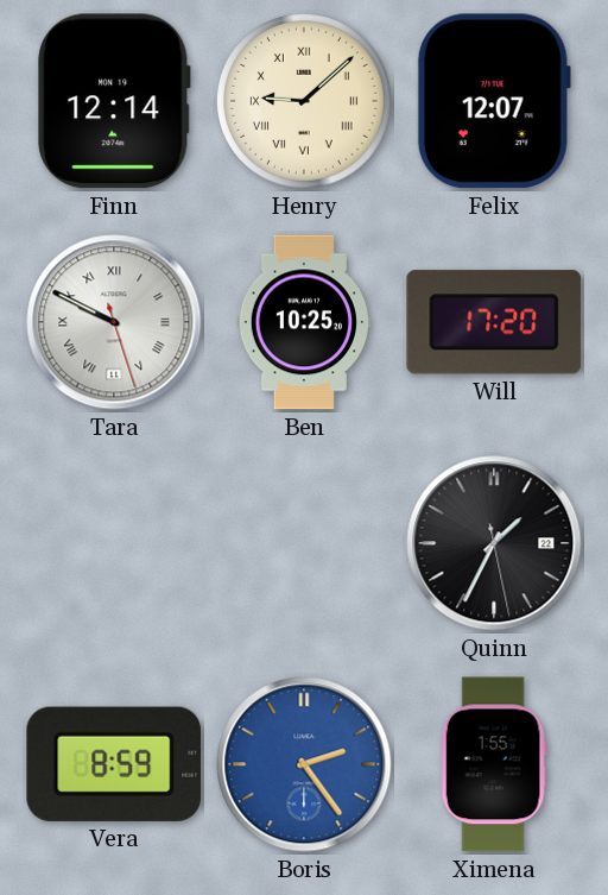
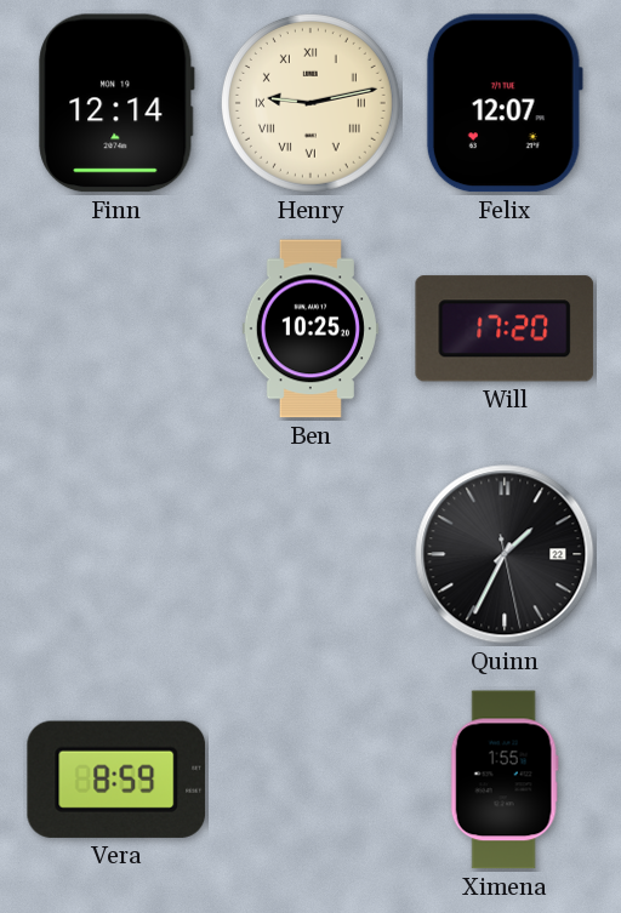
Henry: 9:08 -> 9:13
Tara: 9:49 -> none
Boris: 2:24 -> none
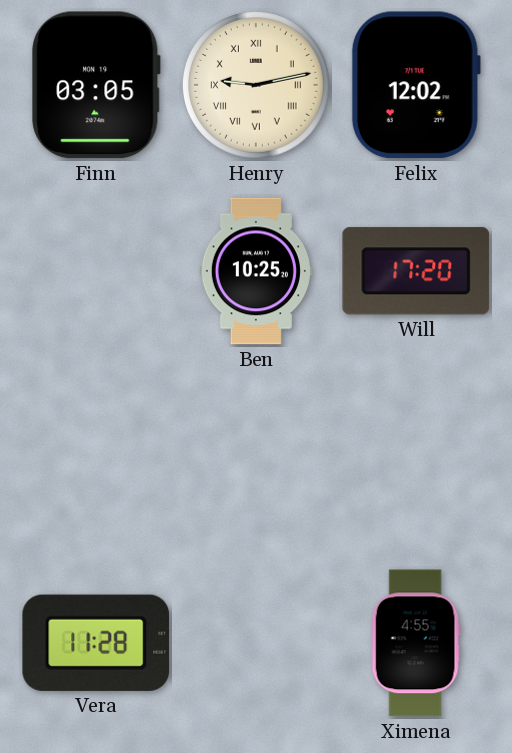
Finn: 12:14 -> 03:05
Felix: 12:07 -> 12:02
Quinn: 1:34 -> none
Vera: 8:59 -> 11:28
Ximena: 1:55 -> 4:55
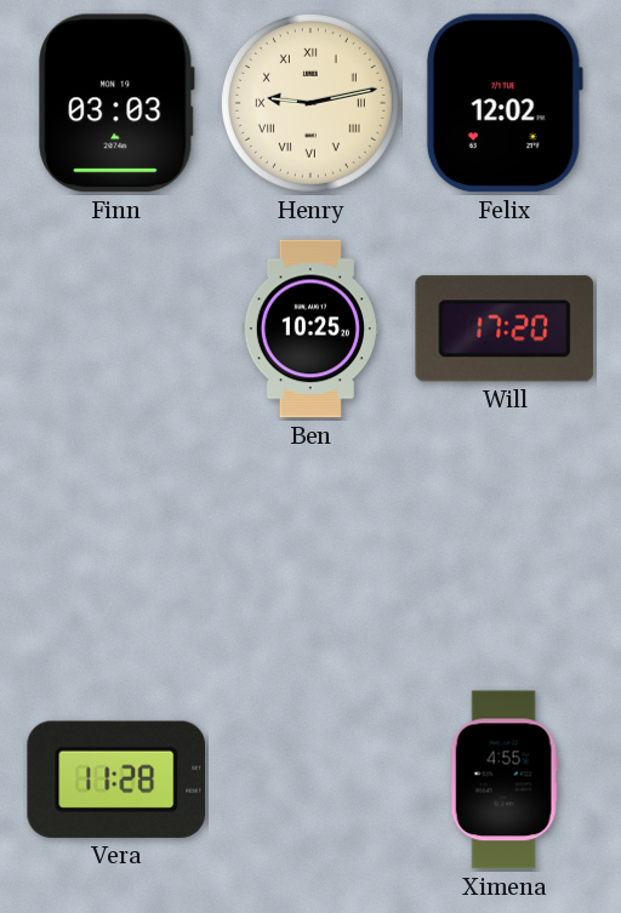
Finn: 03:05 -> 03:03
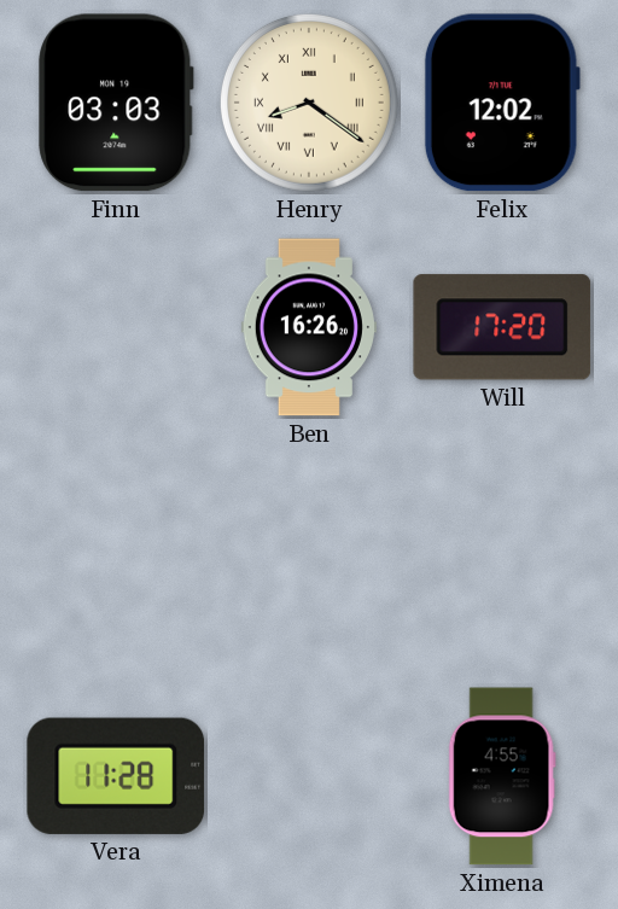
Henry: 9:13 -> 8:21
Ben: 10:25 -> 16:26
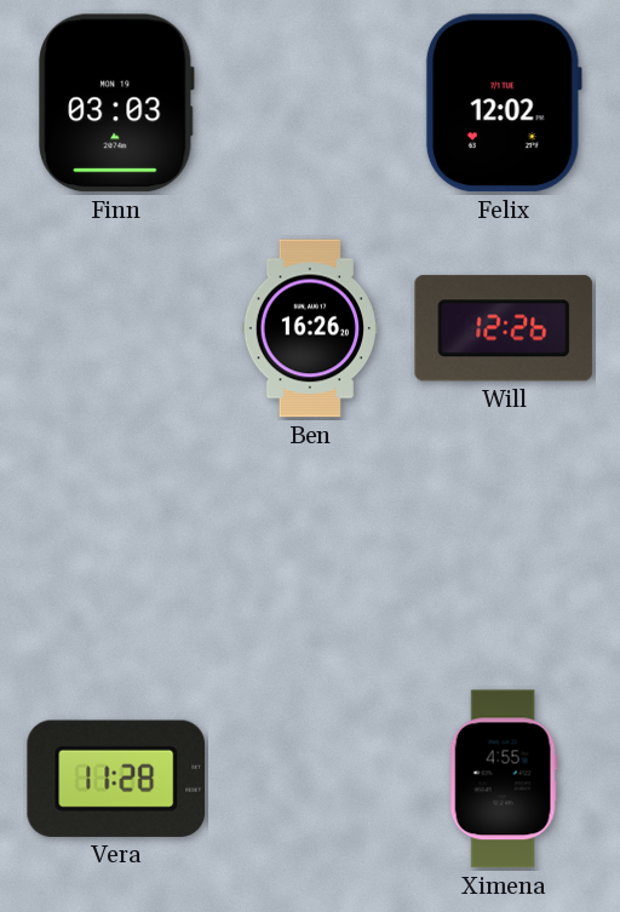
Henry: 8:21 -> none
Will: 17:20 -> 12:26
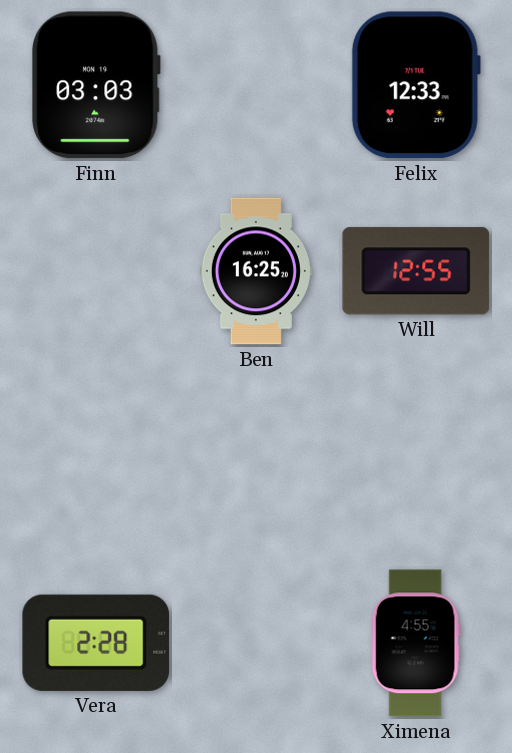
Felix: 12:02 -> 12:33
Ben: 16:26 -> 16:25
Will: 12:26 -> 12:55
Vera: 11:28 -> 2:28
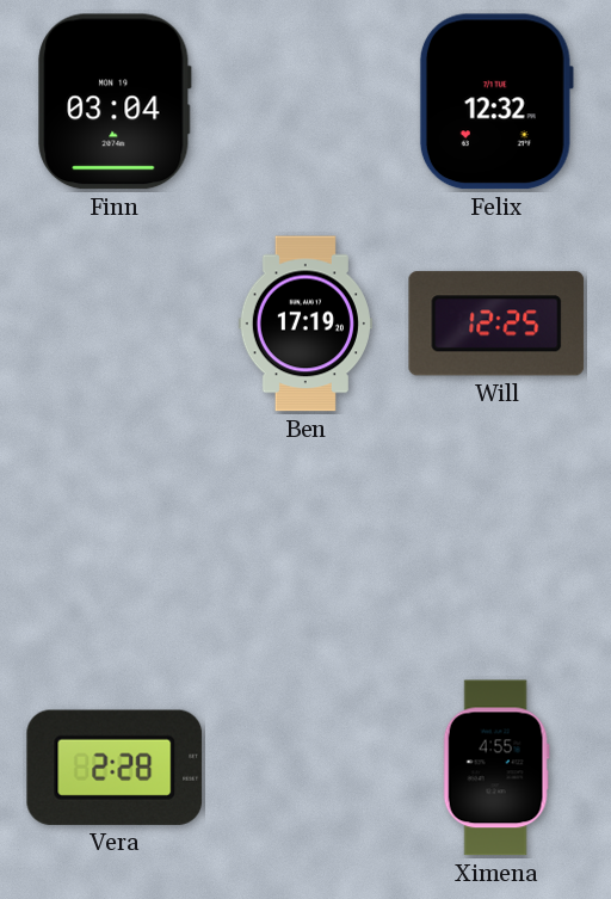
Finn: 03:03 -> 03:04
Felix: 12:33 -> 12:32
Ben: 16:25 -> 17:19
Will: 12:55 -> 12:25
